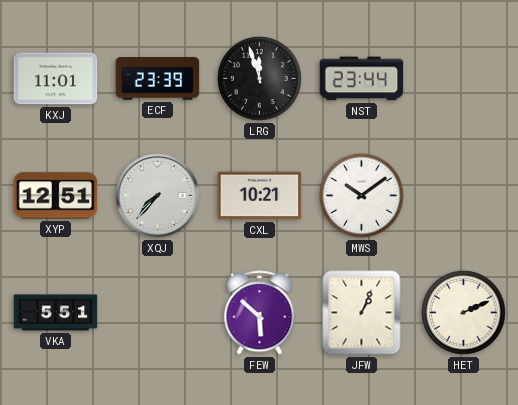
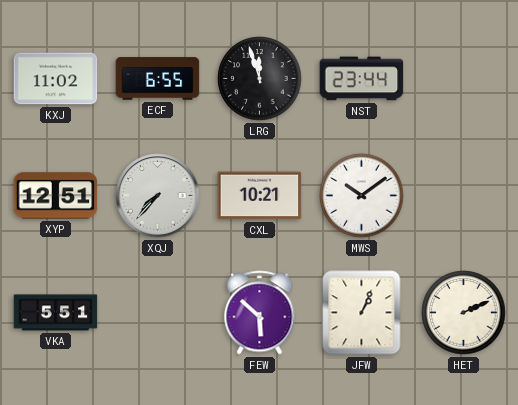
KXJ: 11:01 -> 11:02
ECF: 23:39 -> 6:55
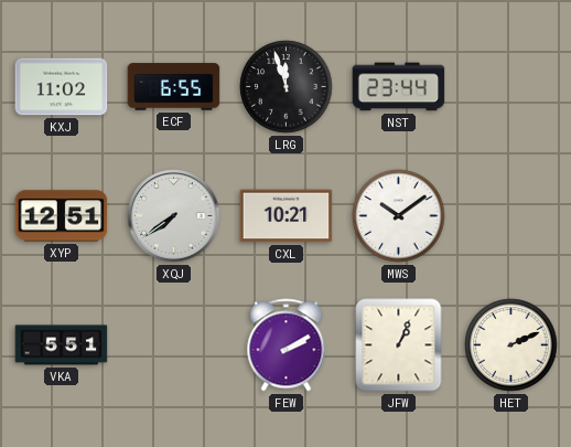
XQJ: 7:37 -> 7:39
FEW: 5:52 -> 2:10
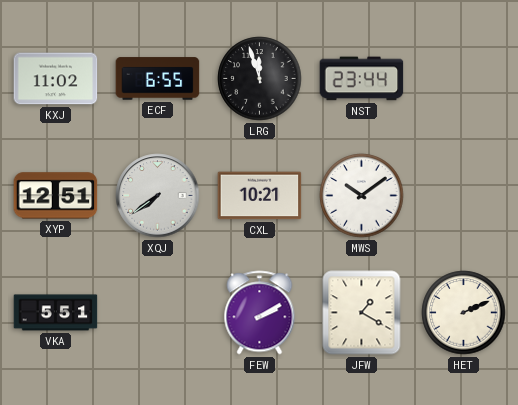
JFW: 1:04 -> 1:20
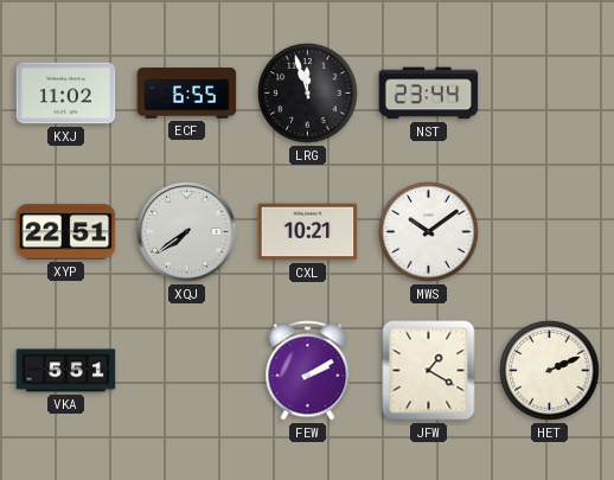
XYP: 12:51 -> 22:51
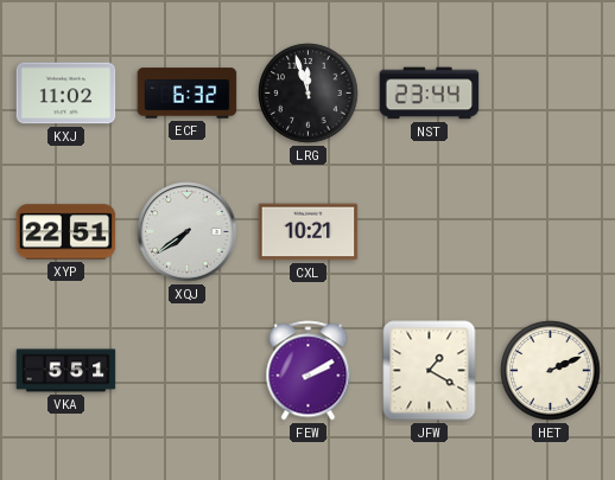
ECF: 6:55 -> 6:32
MWS: 10:09 -> none
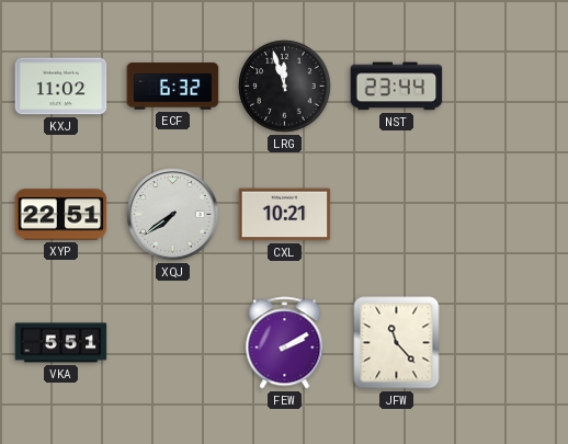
JFW: 1:20 -> 11:23
HET: 2:11 -> none
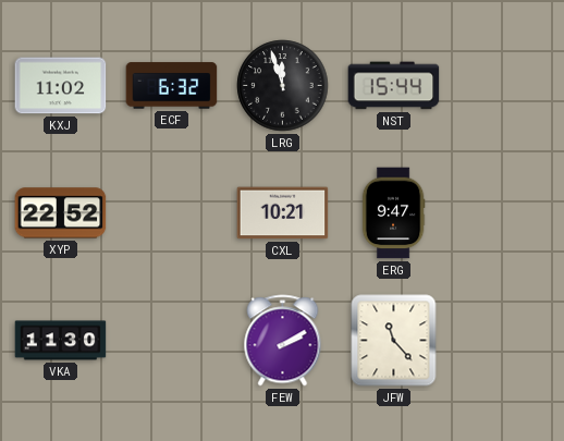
NST: 23:44 -> 15:44
XYP: 22:51 -> 22:52
XQJ: 7:39 -> none
ERG: none -> 9:47
VKA: 5:51 -> 11:30
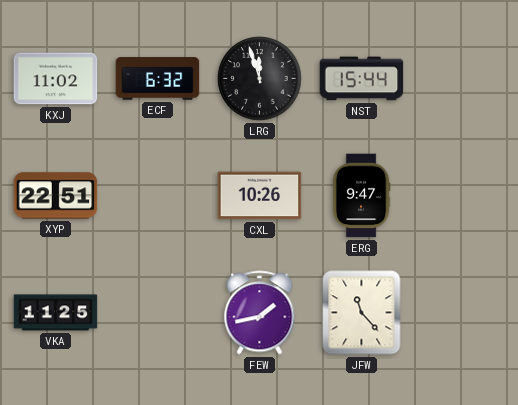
XYP: 22:52 -> 22:51
CXL: 10:21 -> 10:26
VKA: 11:30 -> 11:25
FEW: 2:10 -> 1:43
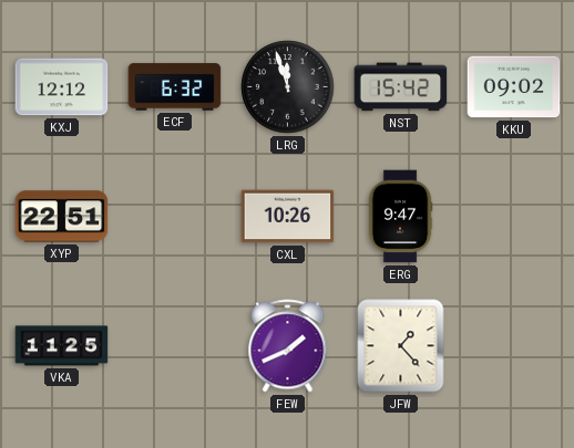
KXJ: 11:02 -> 12:12
NST: 15:44 -> 15:42
KKU: none -> 09:02
FEW: 1:43 -> 1:41
JFW: 11:23 -> 1:23
